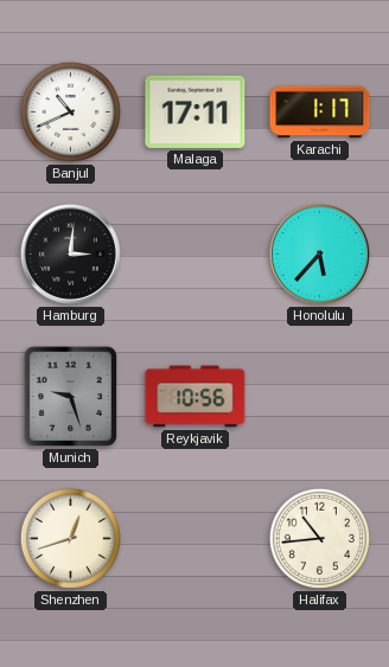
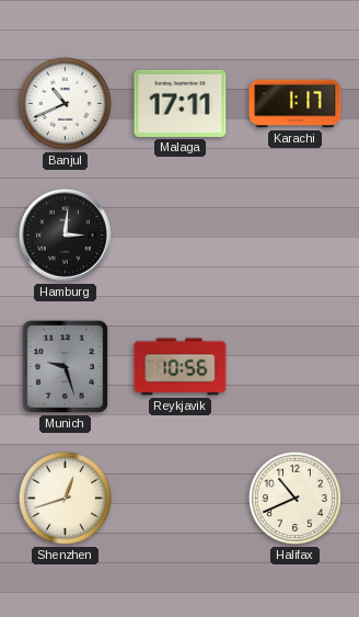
Honolulu: 5:37 -> none
Halifax: 10:44 -> 10:41
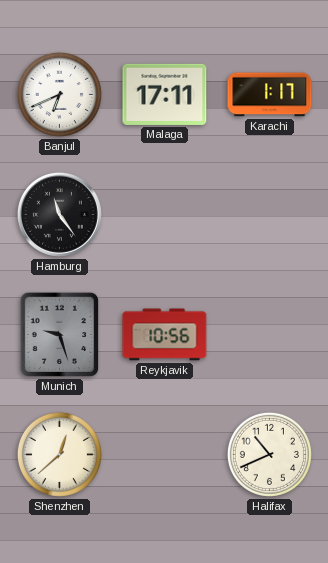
Banjul: 10:41 -> 6:41
Hamburg: 3:01 -> 11:24
Shenzhen: 12:42 -> 12:38
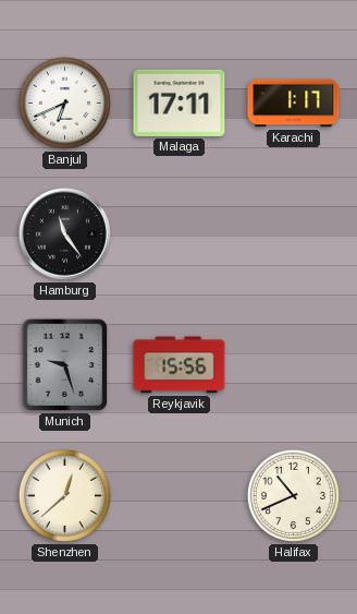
Reykjavik: 10:56 -> 15:56
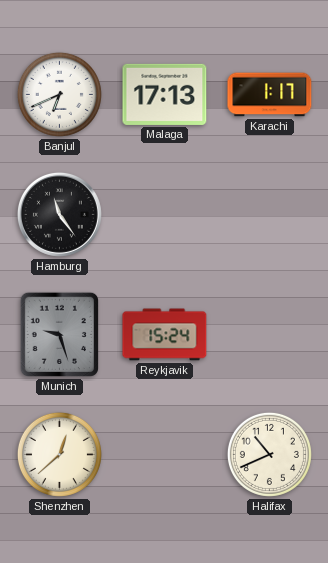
Malaga: 17:11 -> 17:13
Reykjavik: 15:56 -> 15:24
